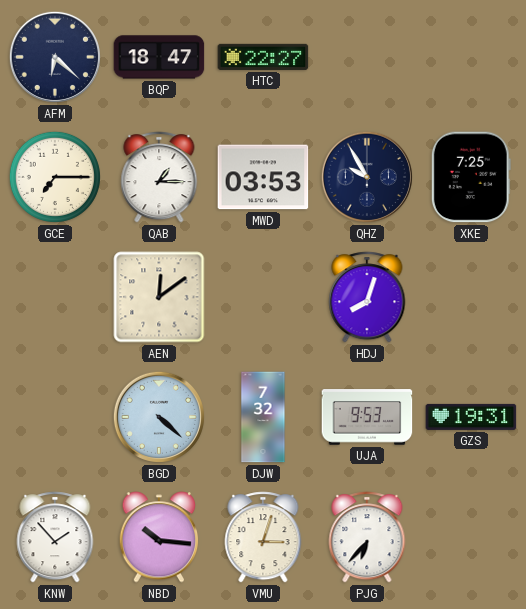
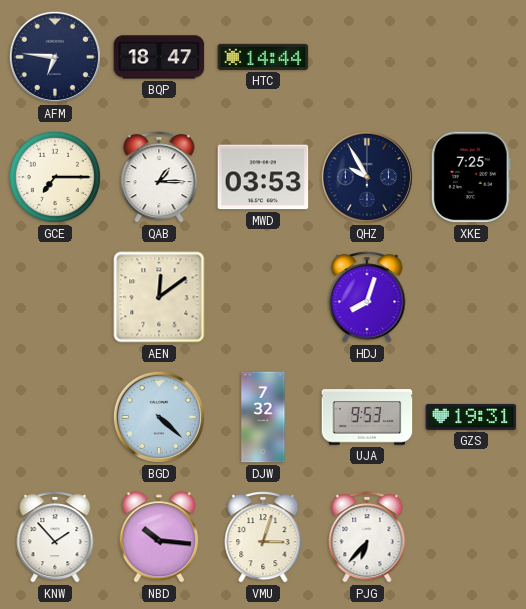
AFM: 6:22 -> 6:46
HTC: 22:27 -> 14:44
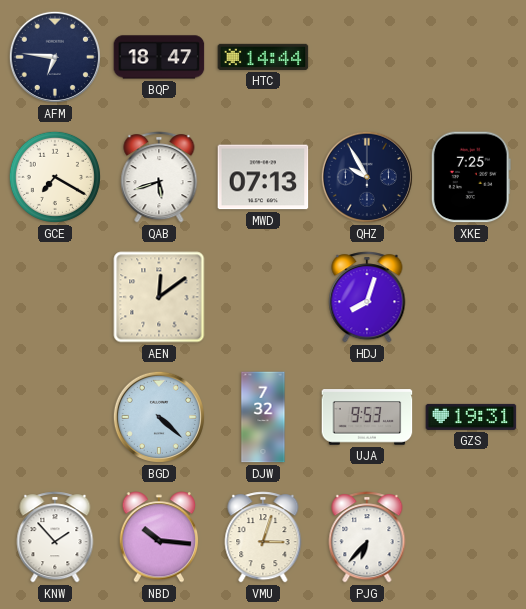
GCE: 7:15 -> 7:20
QAB: 1:15 -> 5:42
MWD: 03:53 -> 07:13
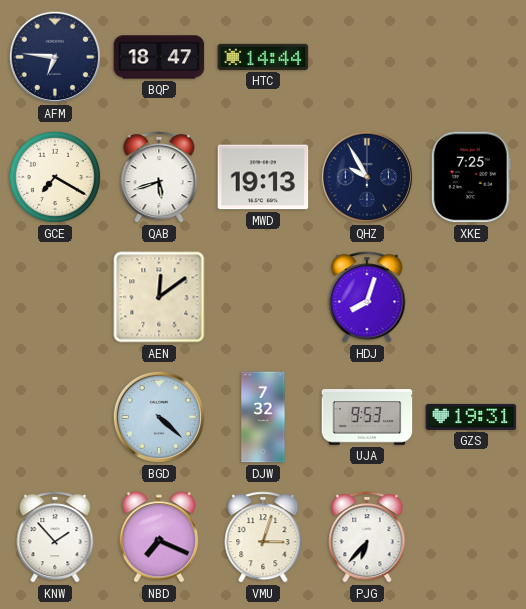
MWD: 07:13 -> 19:13
NBD: 10:16 -> 7:19
